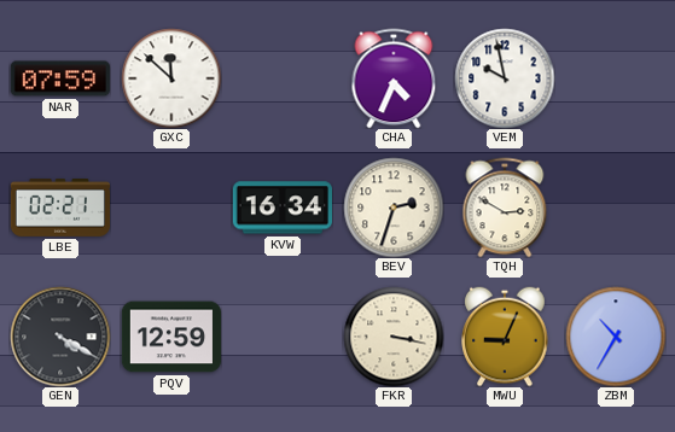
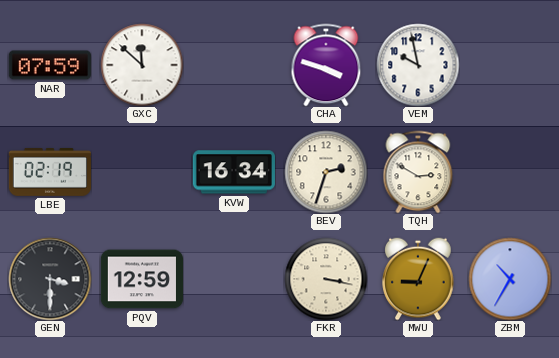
CHA: 4:34 -> 3:48
LBE: 02:21 -> 02:19
GEN: 4:20 -> 3:30
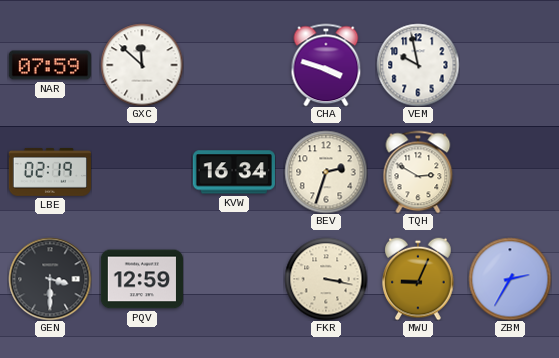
ZBM: 10:35 -> 2:35
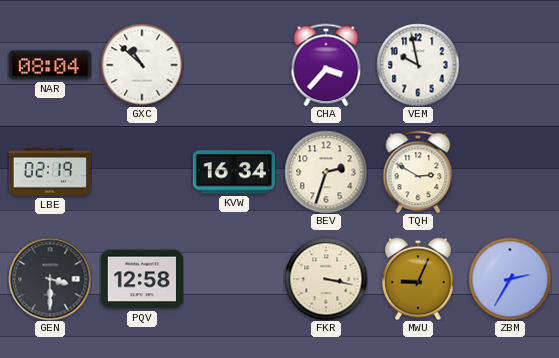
NAR: 07:59 -> 08:04
GXC: 11:52 -> 10:52
CHA: 3:48 -> 3:37
PQV: 12:59 -> 12:58
